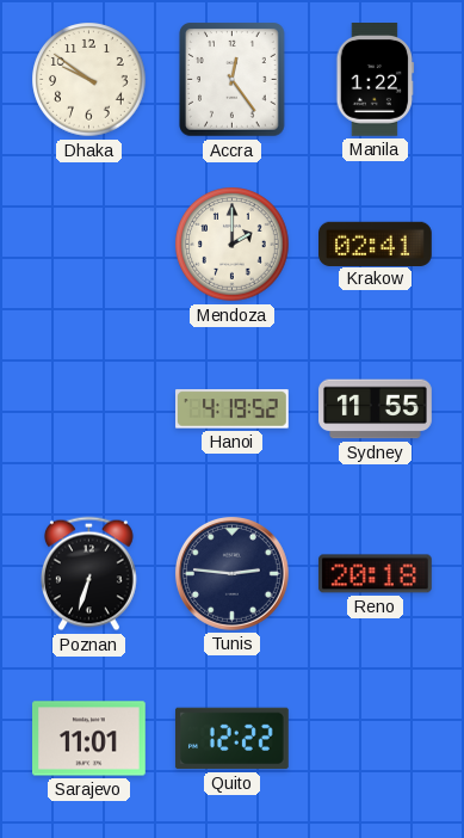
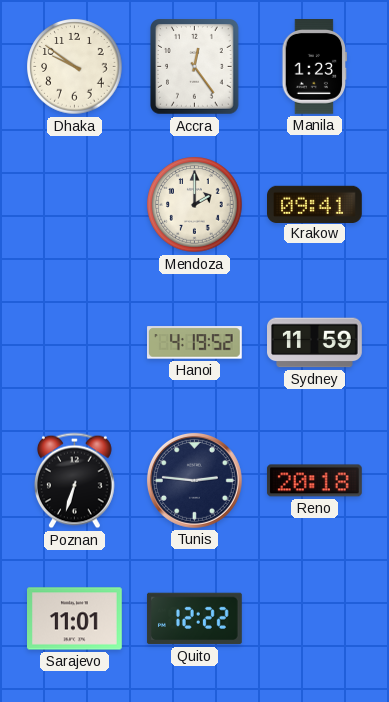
Manila: 1:22 -> 1:23
Krakow: 02:41 -> 09:41
Sydney: 11:55 -> 11:59
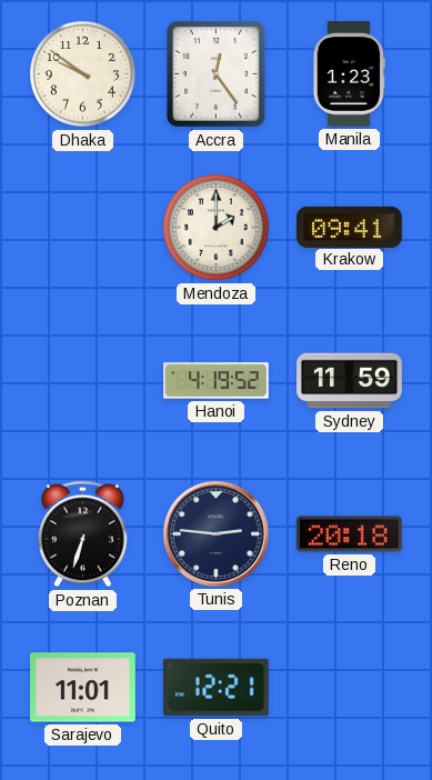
Quito: 12:22 -> 12:21
